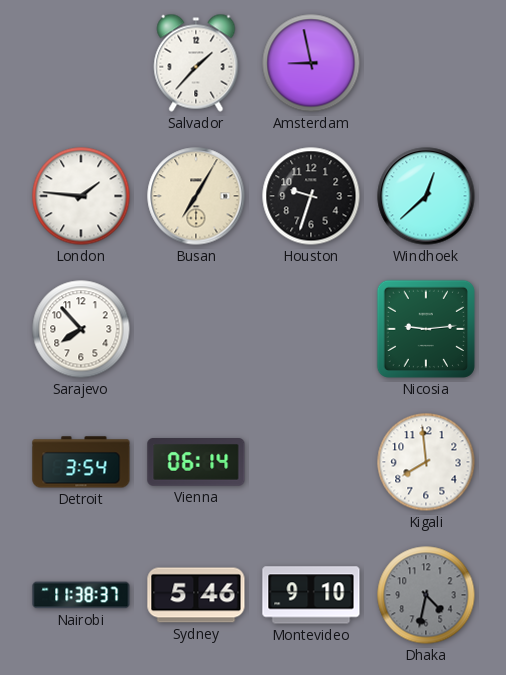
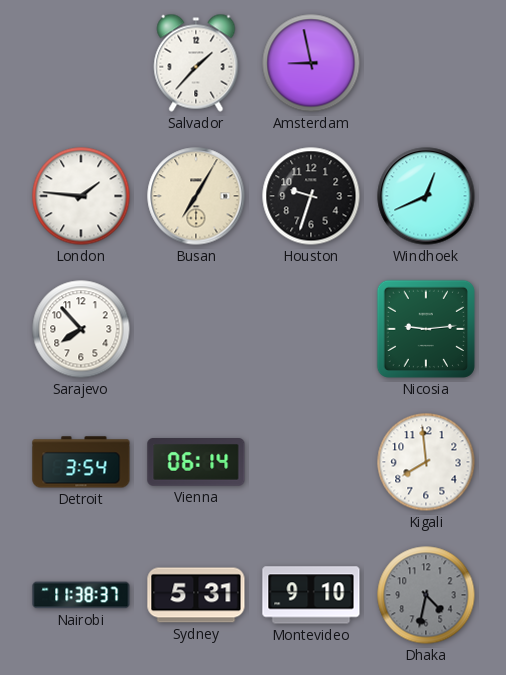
Windhoek: 12:38 -> 12:41
Sydney: 5:46 -> 5:31
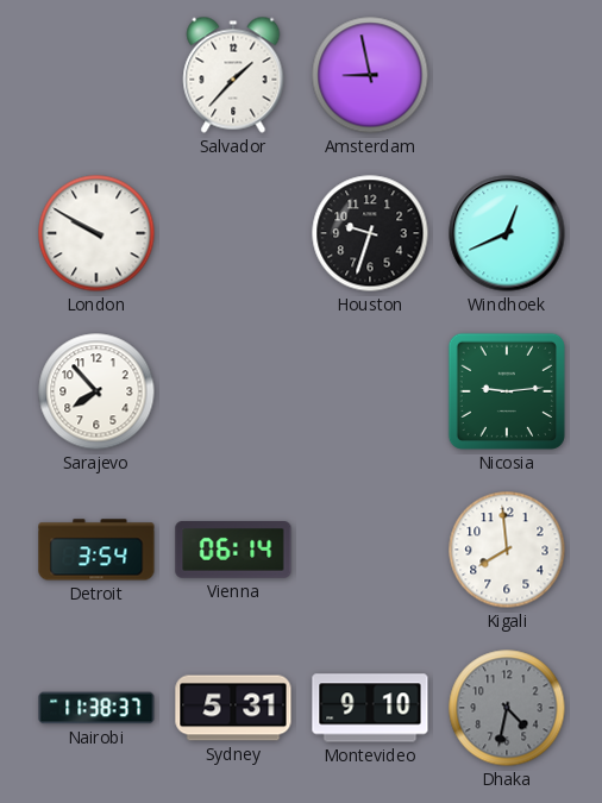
London: 1:46 -> 9:50
Busan: 7:05 -> none
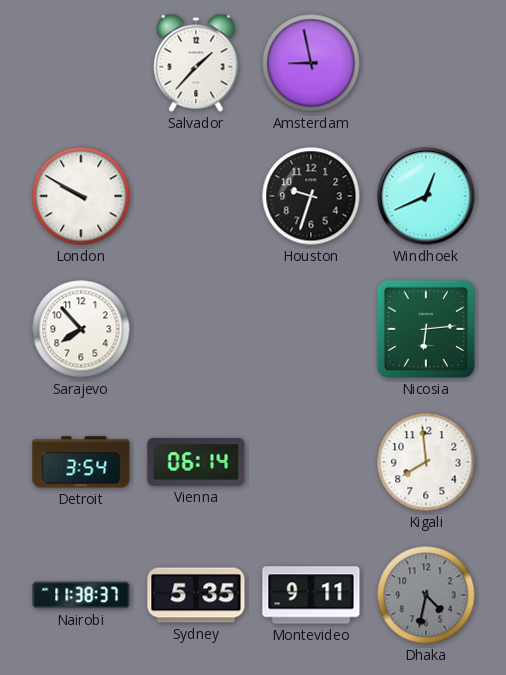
Nicosia: 9:14 -> 6:14
Sydney: 5:31 -> 5:35
Montevideo: 9:10 -> 9:11
